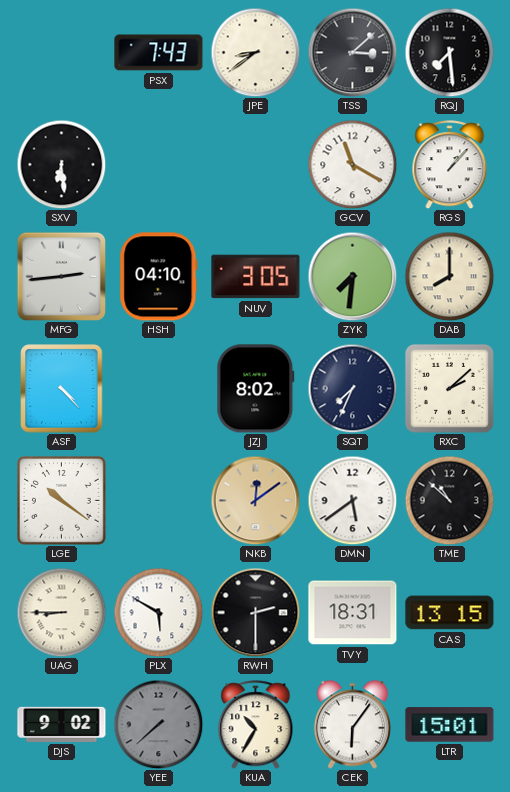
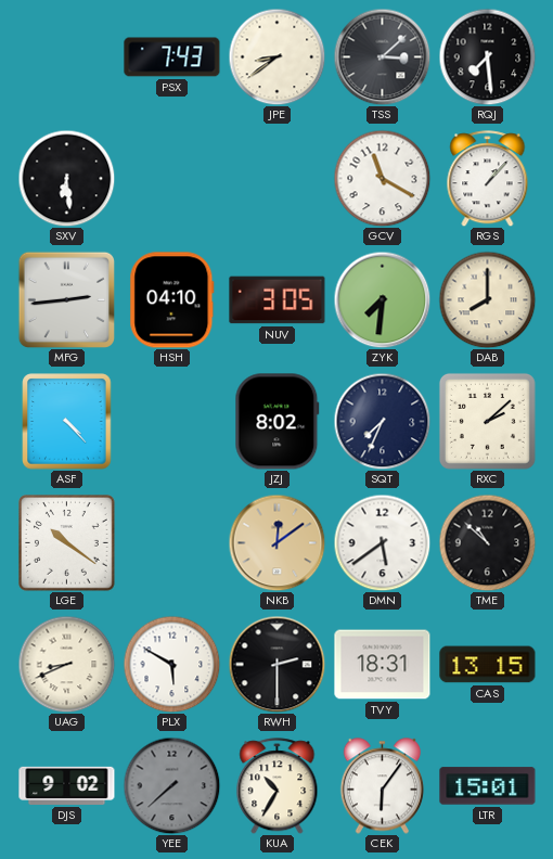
UAG: 8:45 -> 8:41
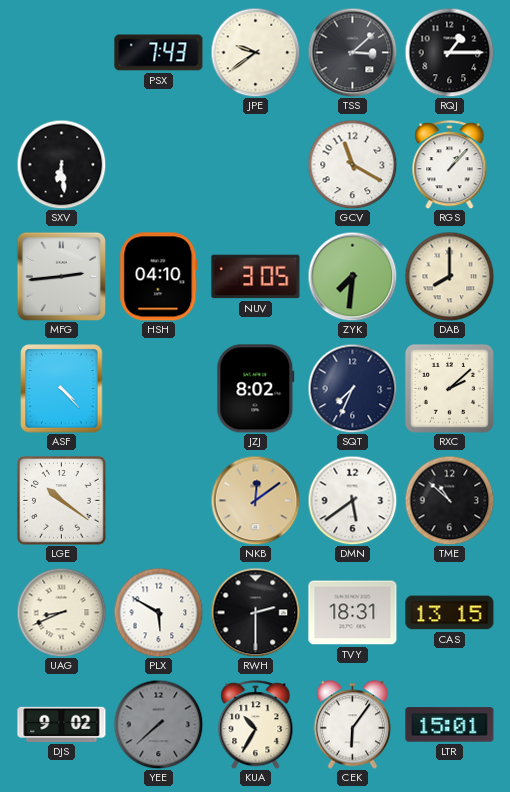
JPE: 8:39 -> 9:39
RQJ: 7:29 -> 1:15
